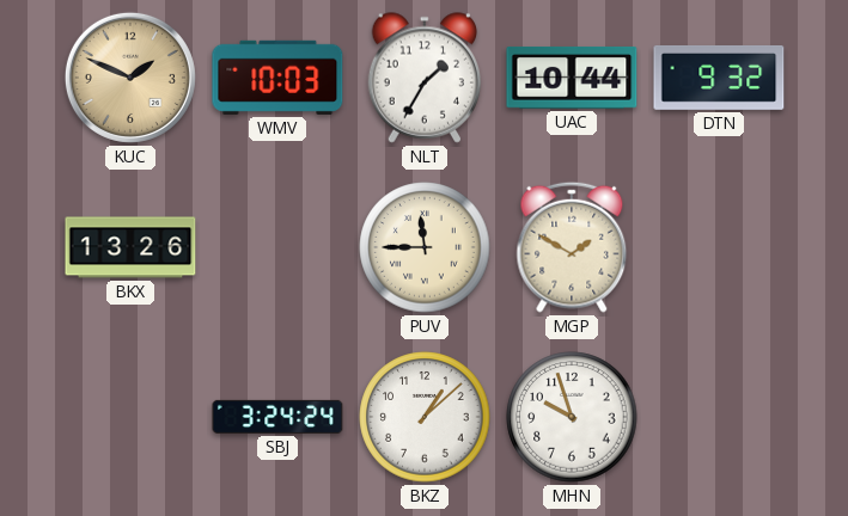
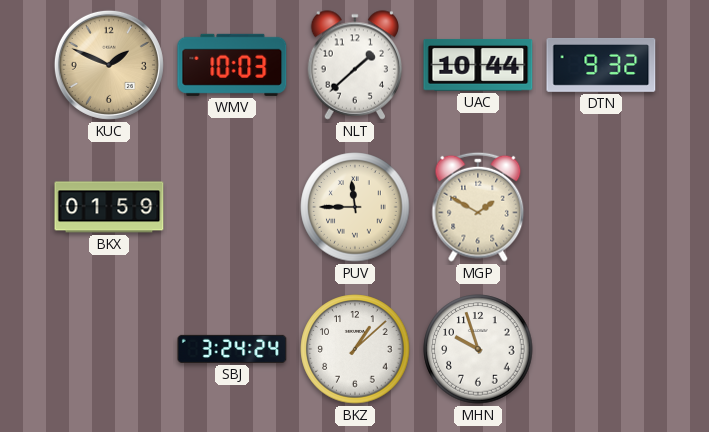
NLT: 1:35 -> 1:38
BKX: 13:26 -> 01:59
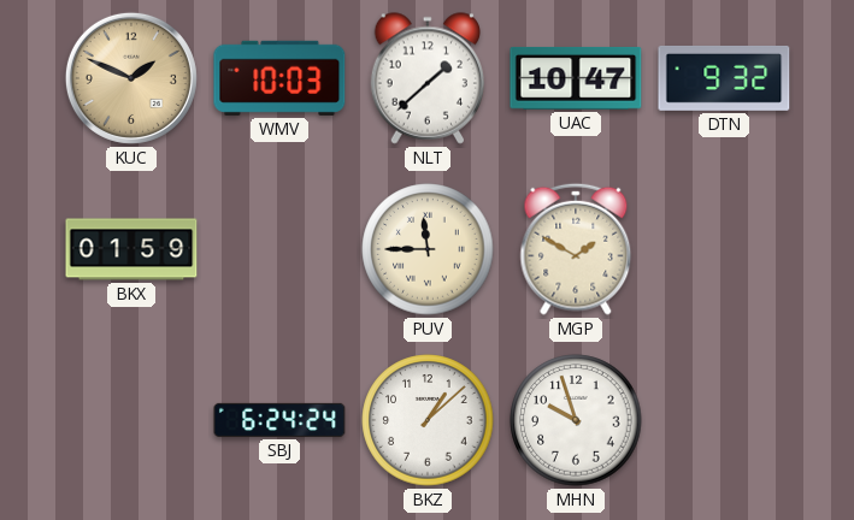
UAC: 10:44 -> 10:47
SBJ: 3:24 -> 6:24
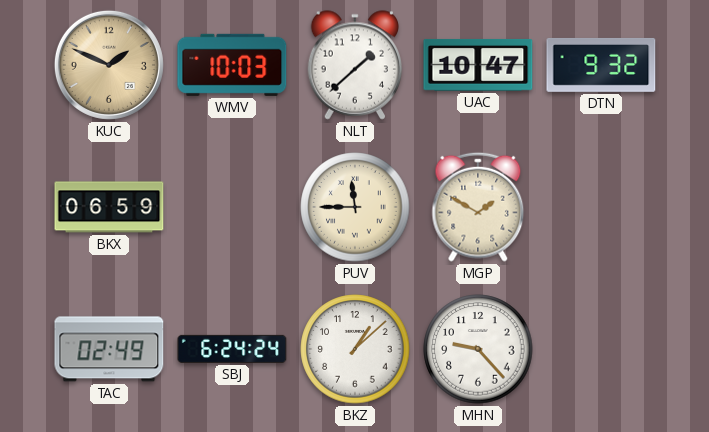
BKX: 01:59 -> 06:59
TAC: none -> 02:49
MHN: 9:57 -> 9:23
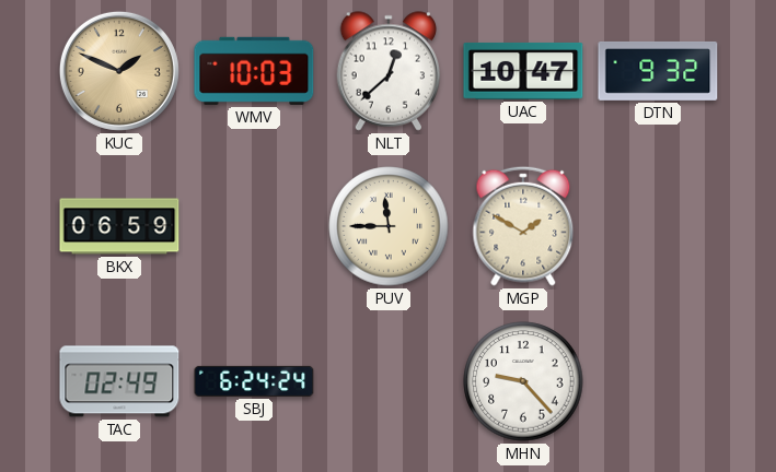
NLT: 1:38 -> 12:38
BKZ: 1:08 -> none
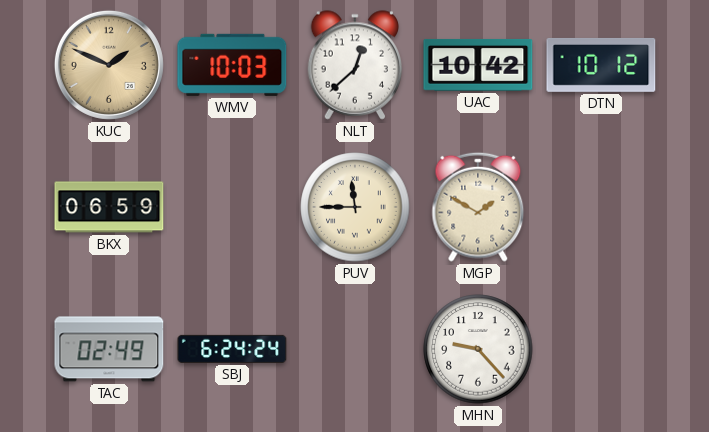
UAC: 10:47 -> 10:42
DTN: 9:32 -> 10:12
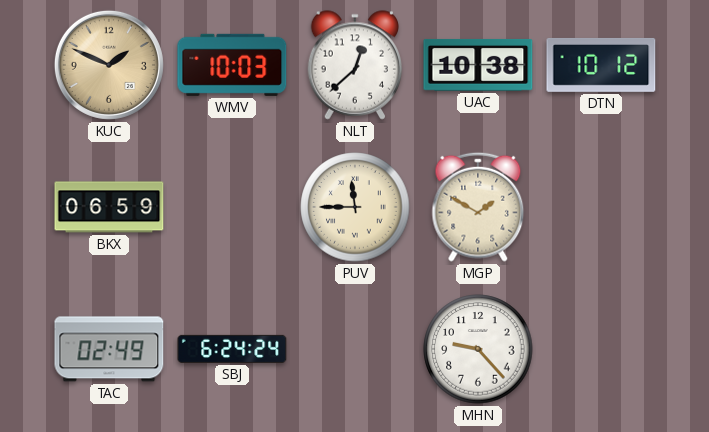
UAC: 10:42 -> 10:38
